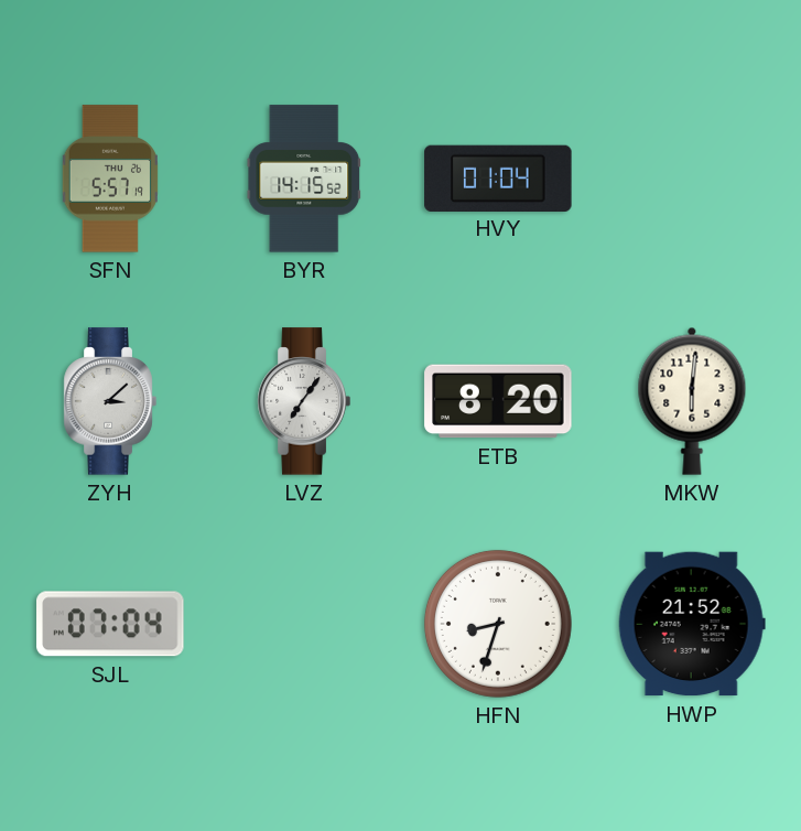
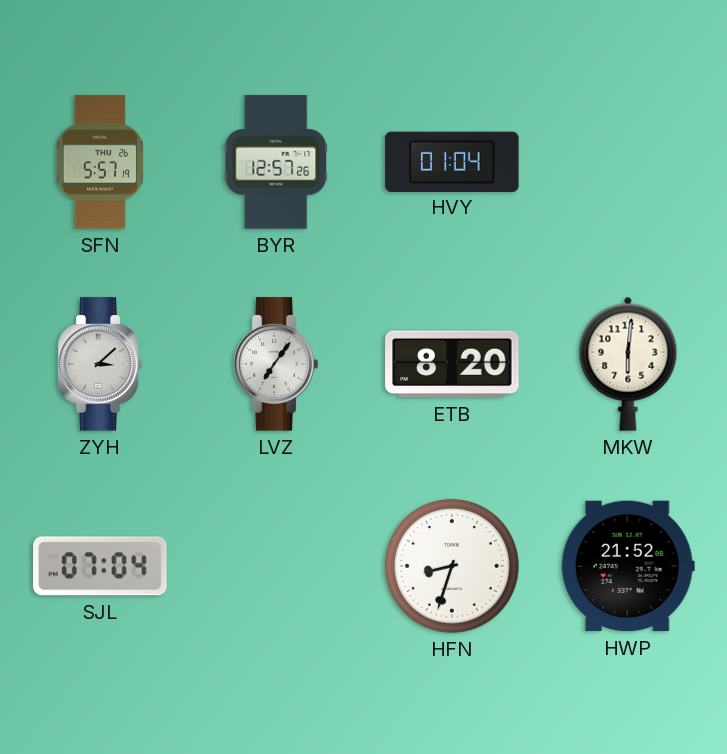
BYR: 14:15 -> 12:57
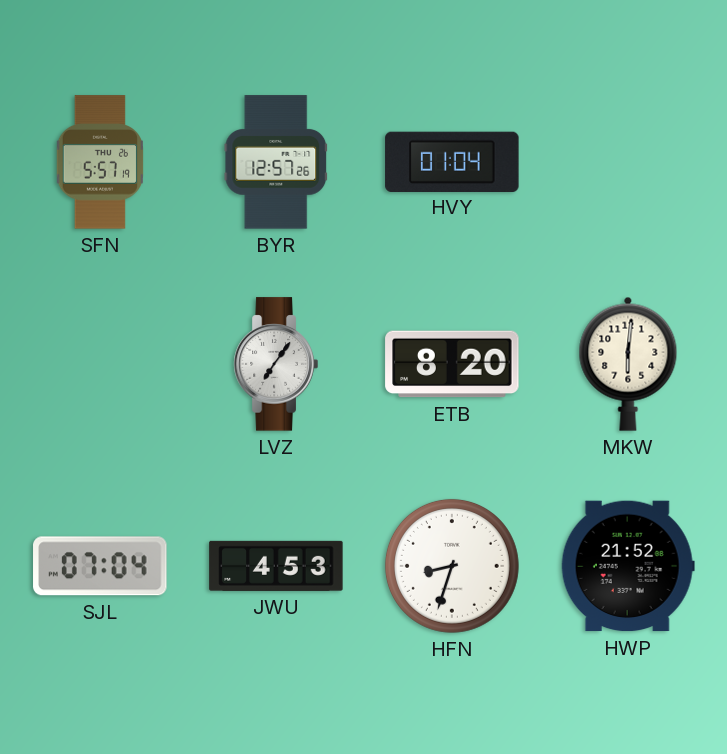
ZYH: 3:08 -> none
JWU: none -> 4:53
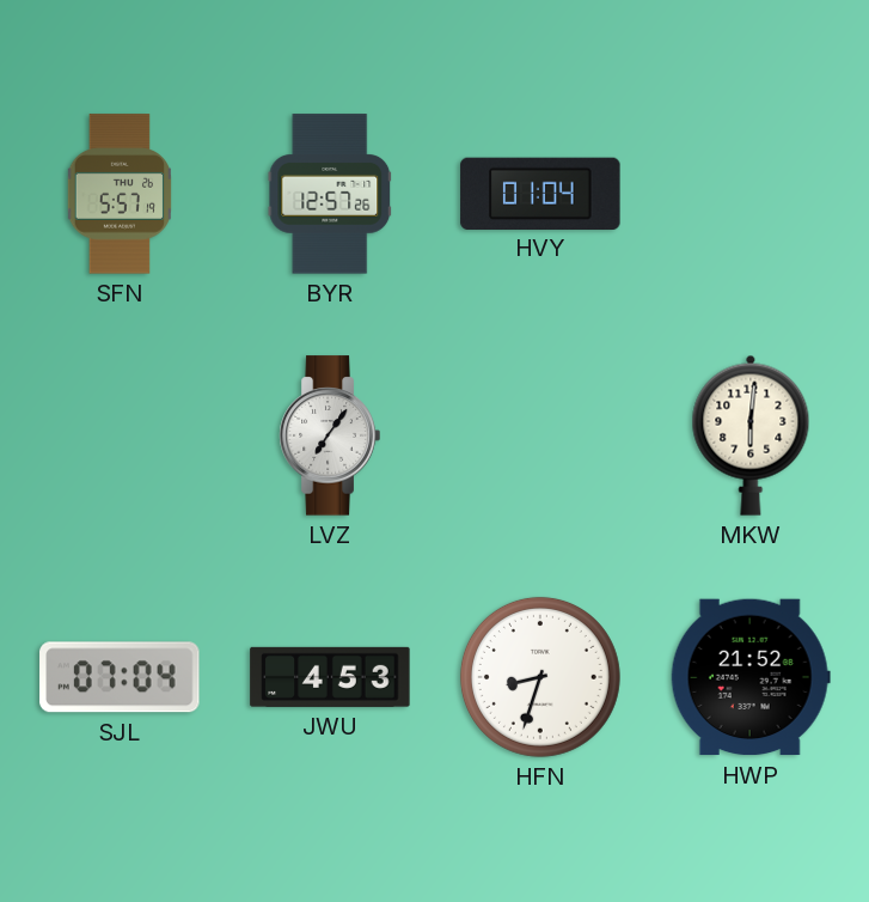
ETB: 8:20 -> none
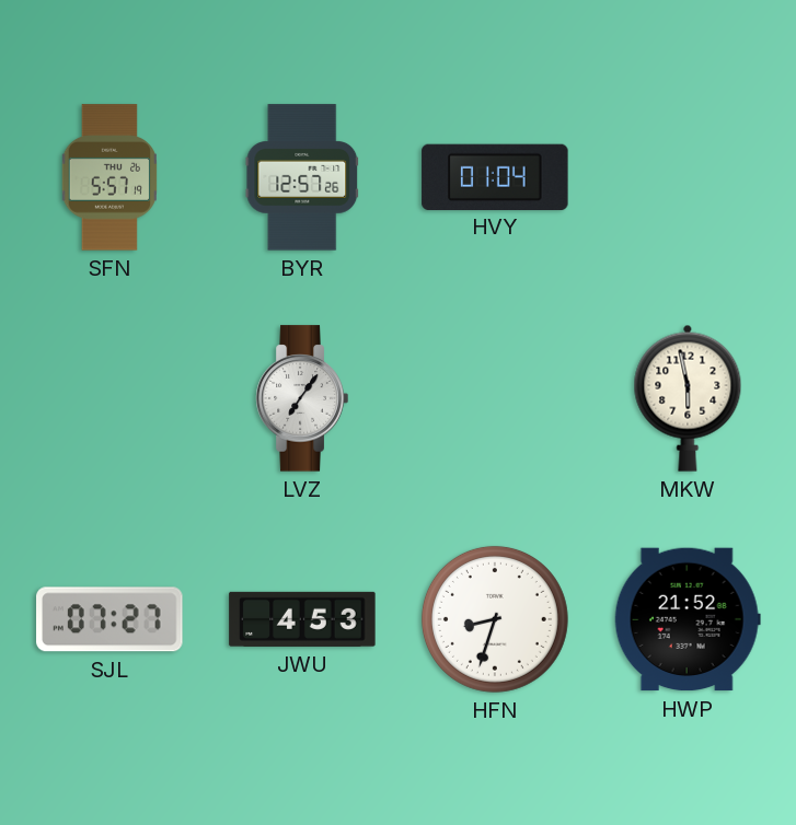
MKW: 6:01 -> 5:58
SJL: 07:04 -> 07:27
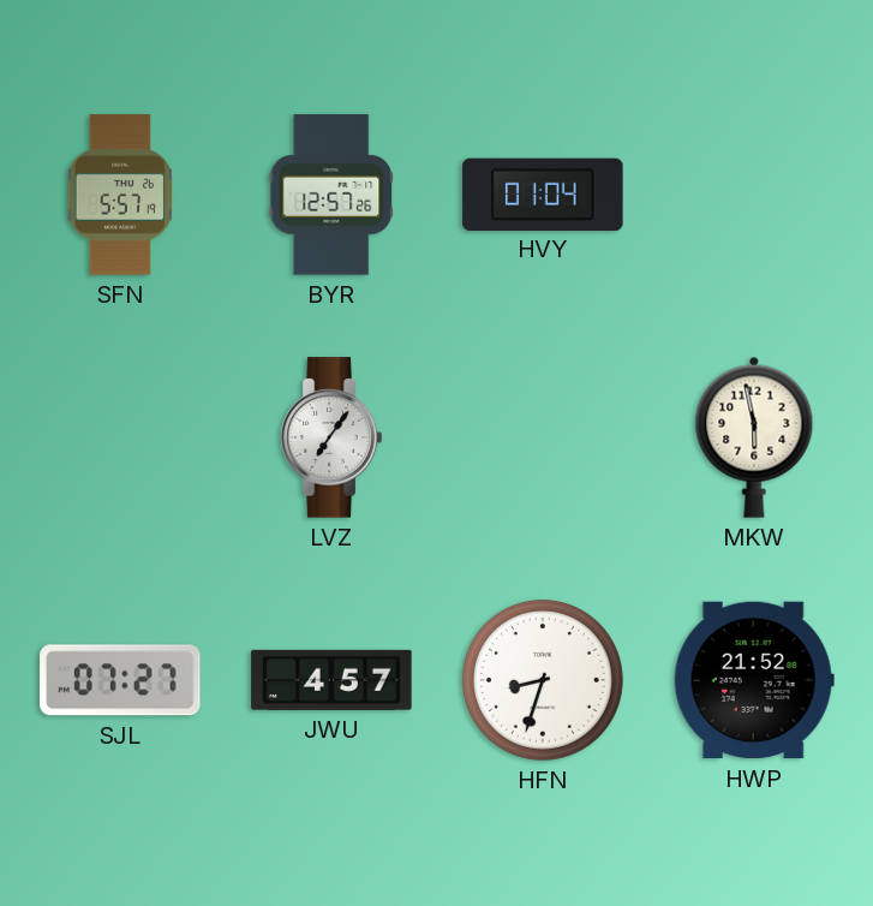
JWU: 4:53 -> 4:57
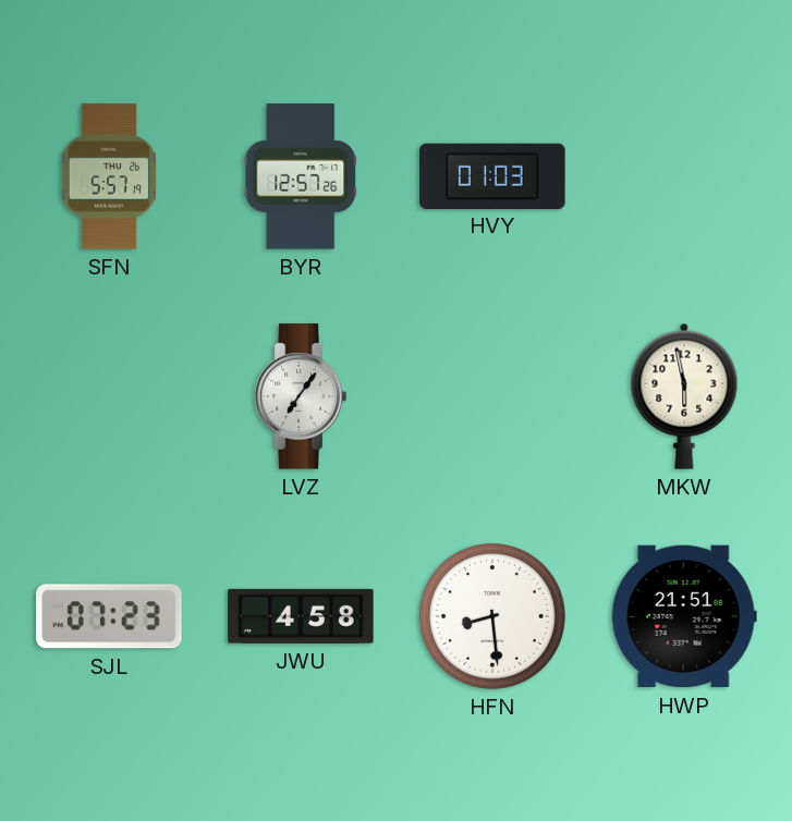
HVY: 01:04 -> 01:03
SJL: 07:27 -> 07:23
JWU: 4:57 -> 4:58
HFN: 8:33 -> 8:29
HWP: 21:52 -> 21:51
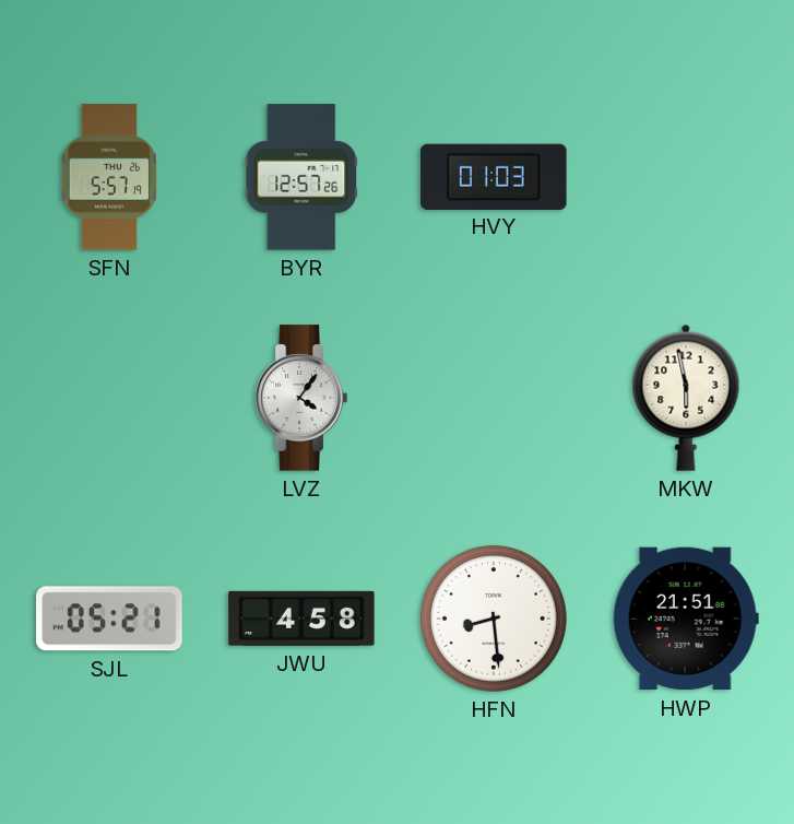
LVZ: 7:06 -> 4:06
SJL: 07:23 -> 05:21
